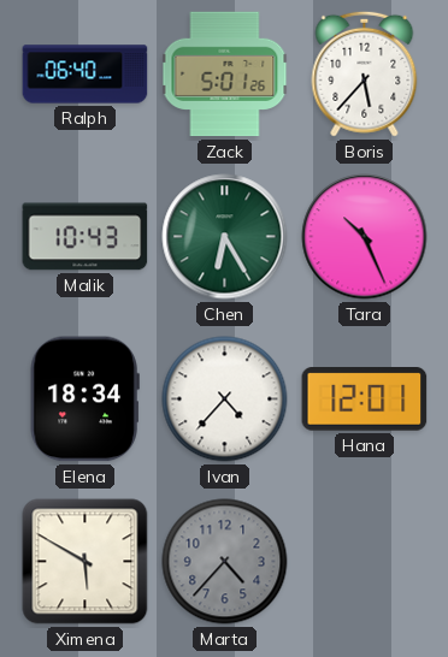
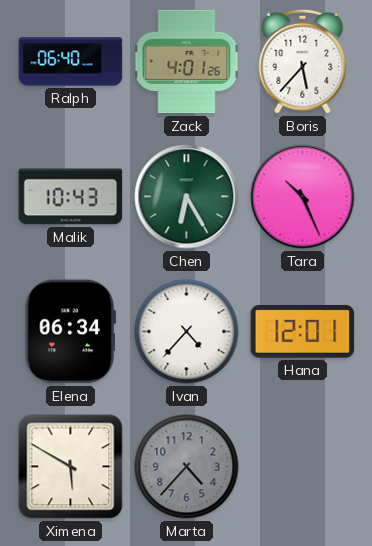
Zack: 5:01 -> 4:01
Elena: 18:34 -> 06:34
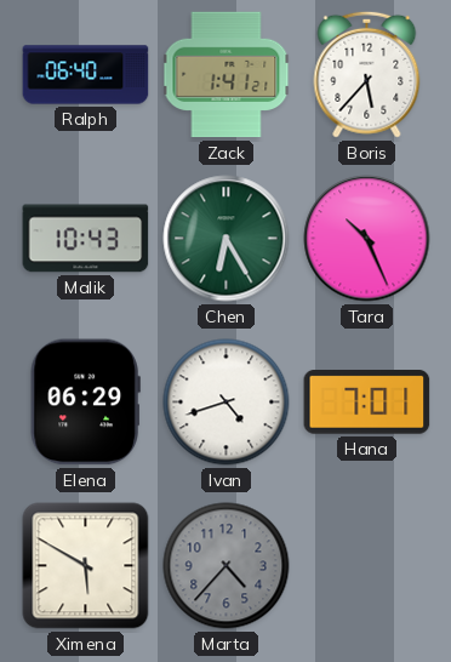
Zack: 4:01 -> 1:41
Elena: 06:34 -> 06:29
Ivan: 4:37 -> 4:42
Hana: 12:01 -> 7:01
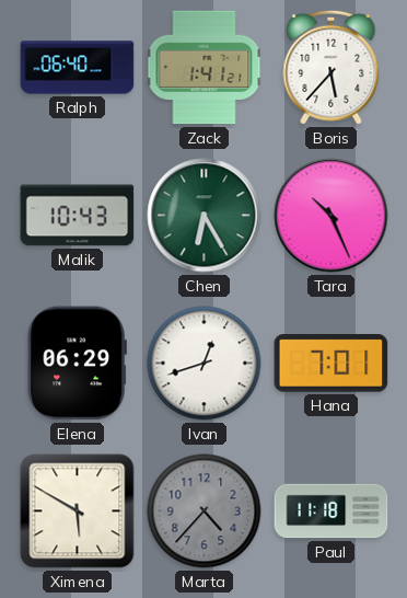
Ivan: 4:42 -> 12:42
Paul: none -> 11:18
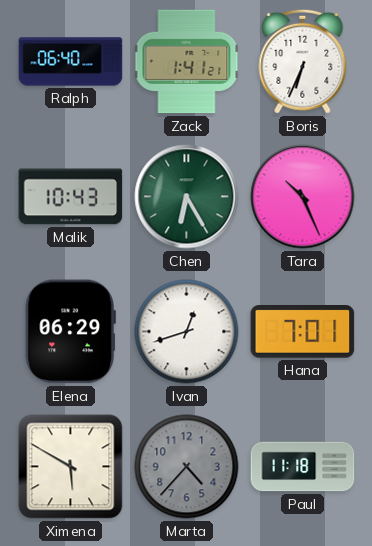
Boris: 5:37 -> 6:34
